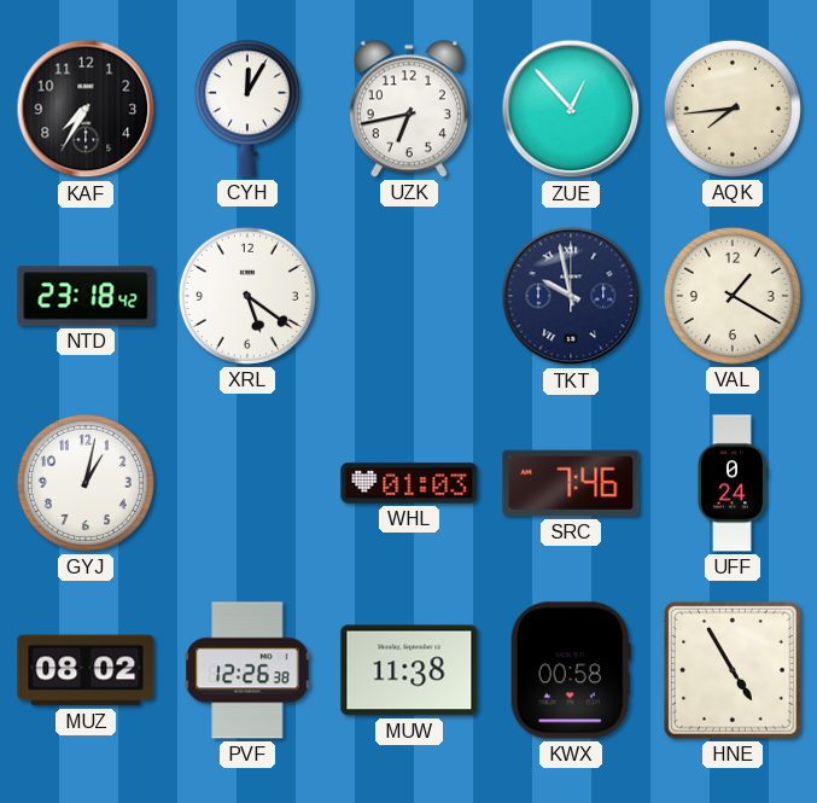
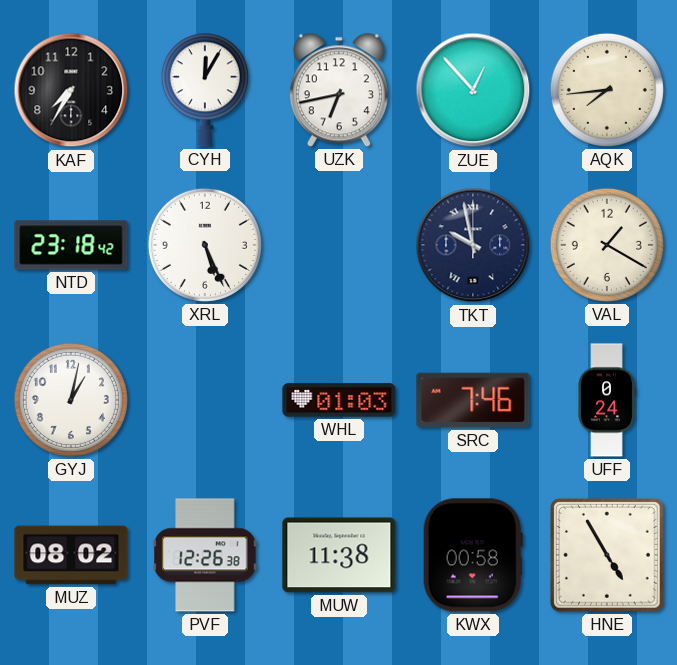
XRL: 5:21 -> 5:26
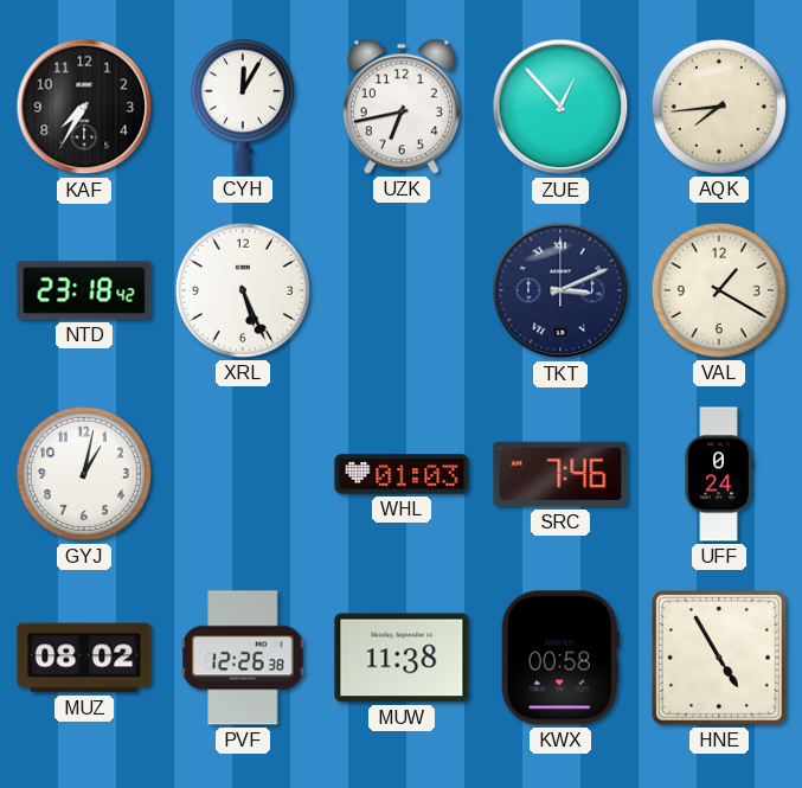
TKT: 9:58 -> 3:11
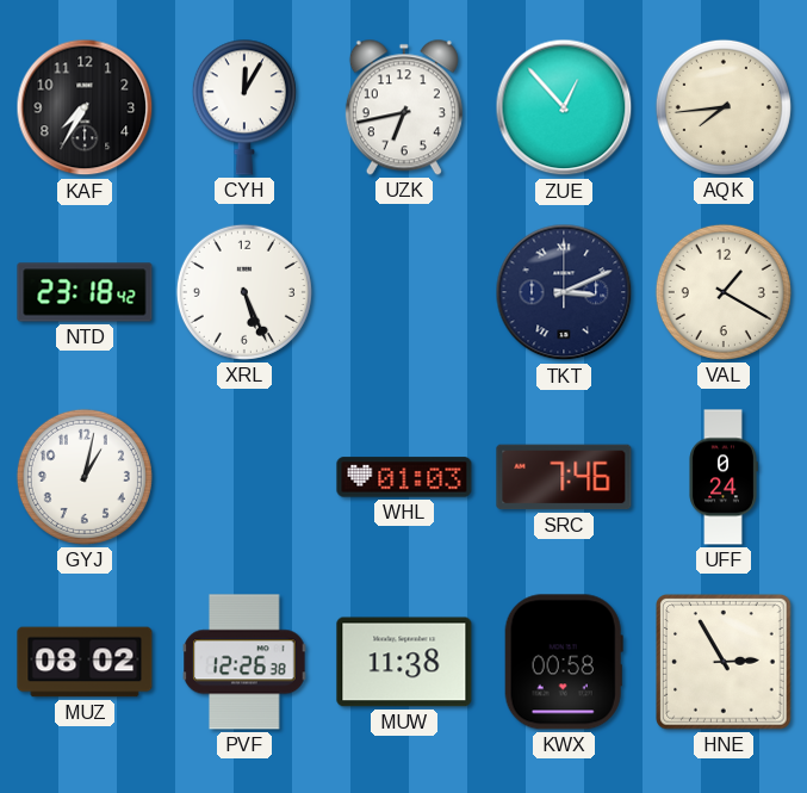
HNE: 4:55 -> 2:55
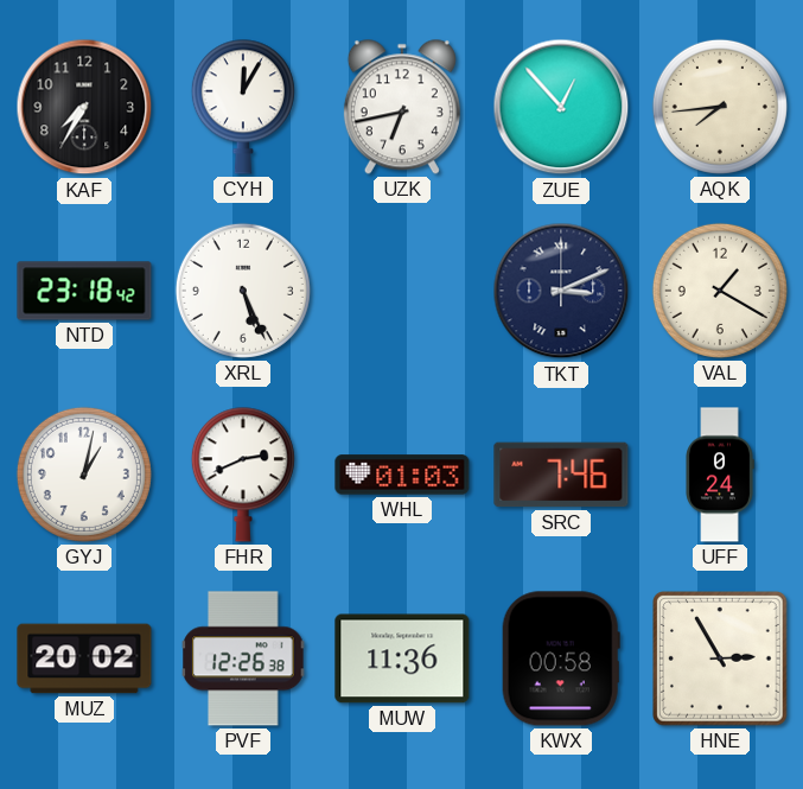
FHR: none -> 2:41
MUZ: 08:02 -> 20:02
MUW: 11:38 -> 11:36
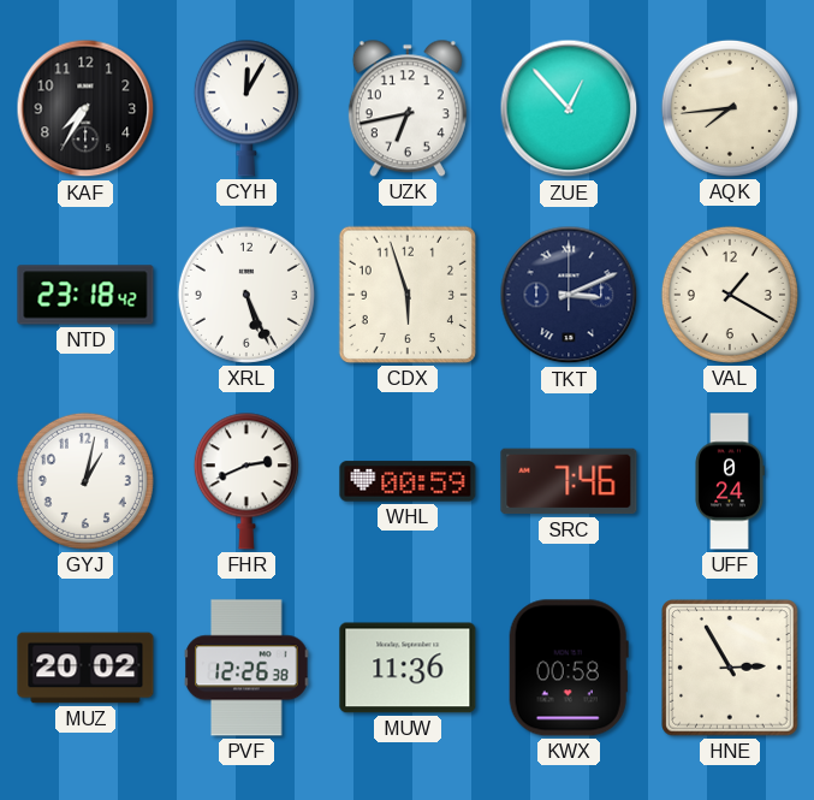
CDX: none -> 5:57
WHL: 01:03 -> 00:59
